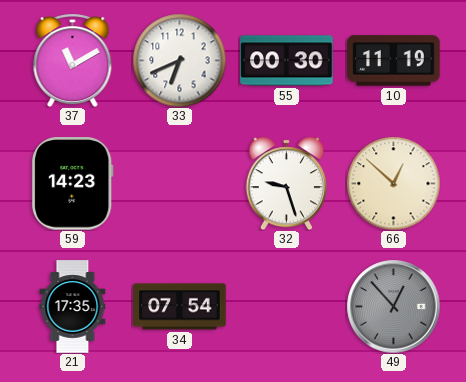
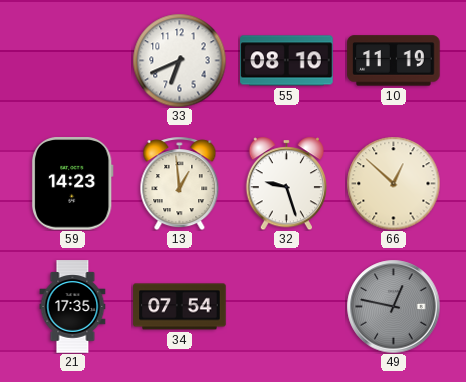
37: 11:10 -> none
55: 00:30 -> 08:10
13: none -> 12:59
49: 12:53 -> 12:47
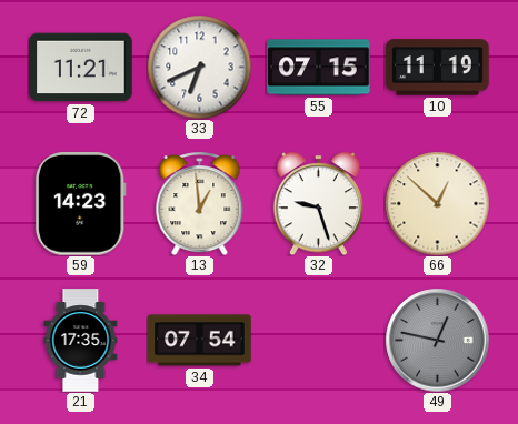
72: none -> 11:21
55: 08:10 -> 07:15
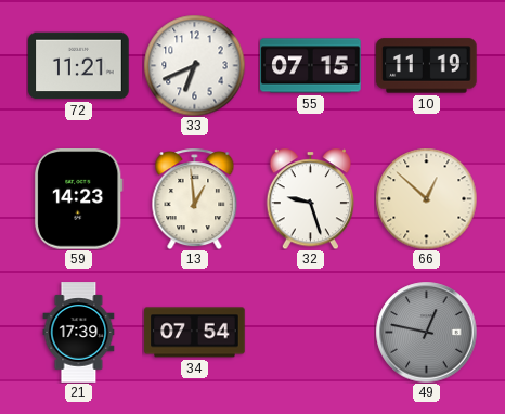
21: 17:35 -> 17:39
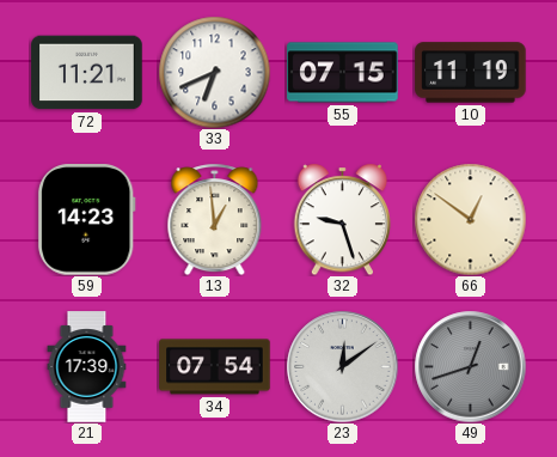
66: 12:52 -> 12:51
23: none -> 12:09
49: 12:47 -> 12:42
